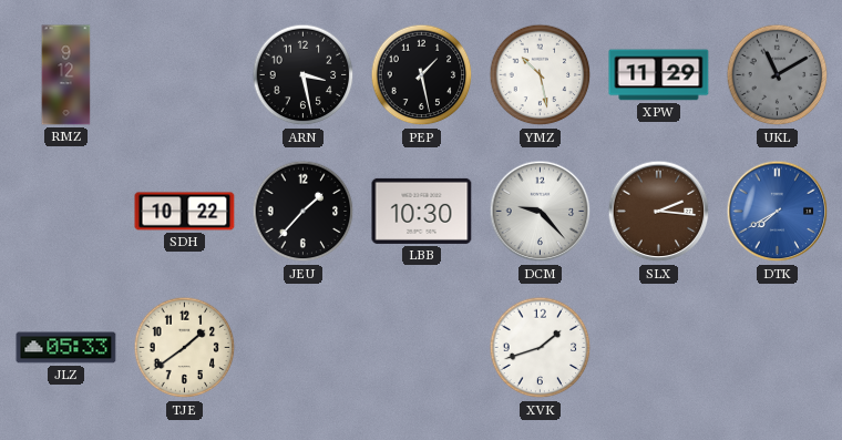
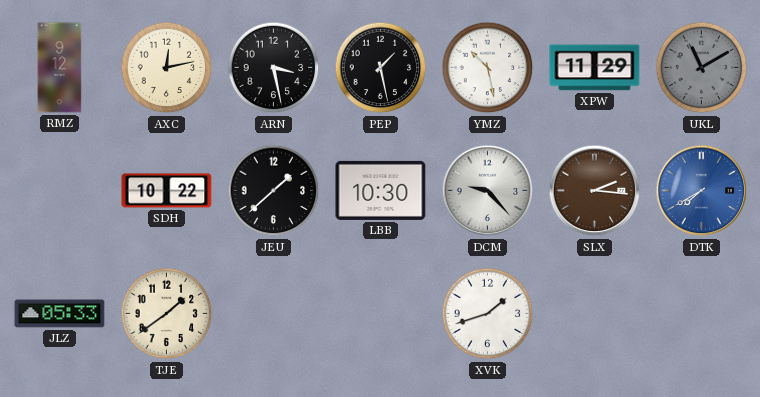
AXC: none -> 12:13
JEU: 1:37 -> 1:38
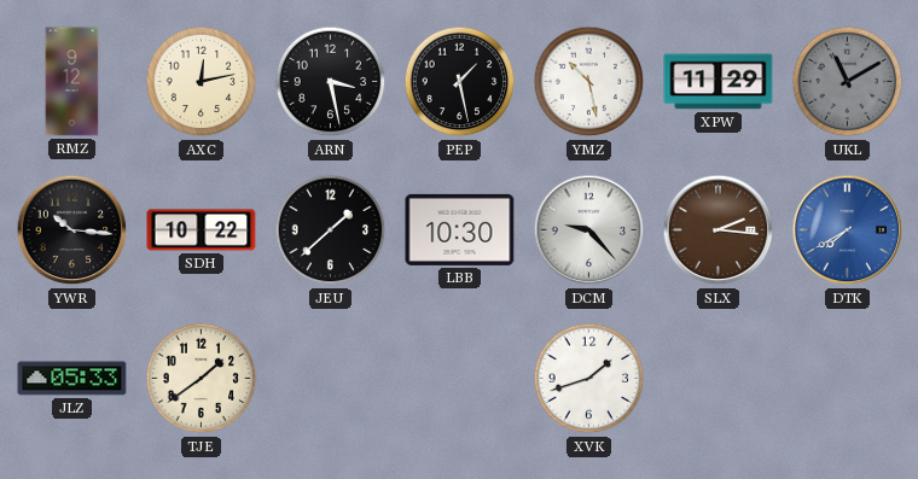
YWR: none -> 10:16
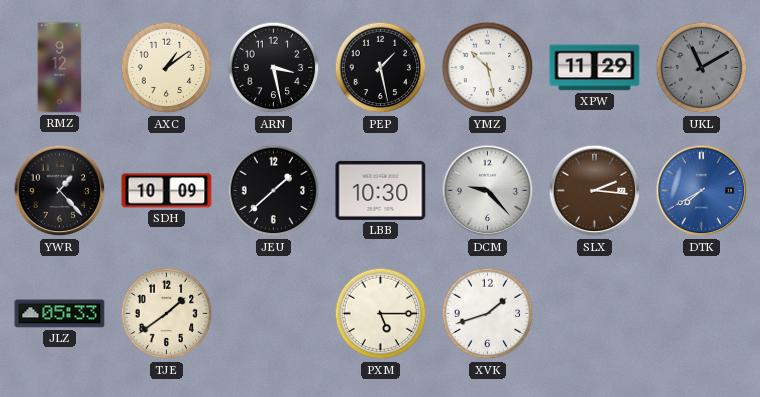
AXC: 12:13 -> 1:09
YWR: 10:16 -> 1:23
SDH: 10:22 -> 10:09
PXM: none -> 5:15
